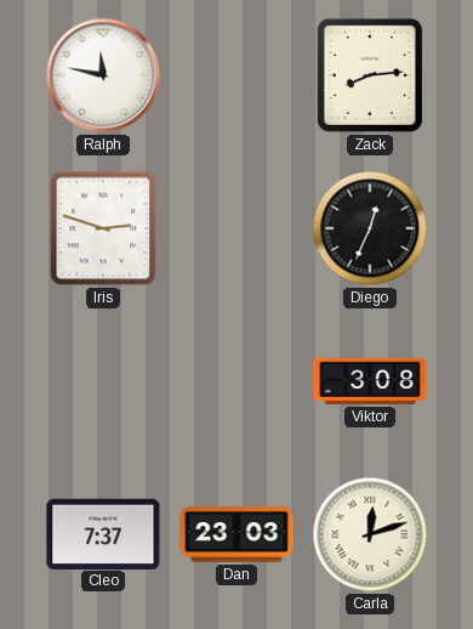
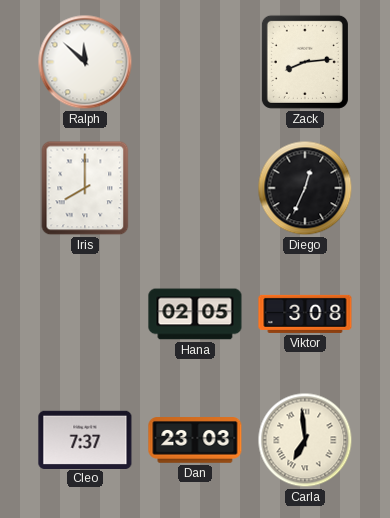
Ralph: 11:47 -> 11:52
Iris: 2:48 -> 8:00
Hana: none -> 02:05
Carla: 12:12 -> 6:59
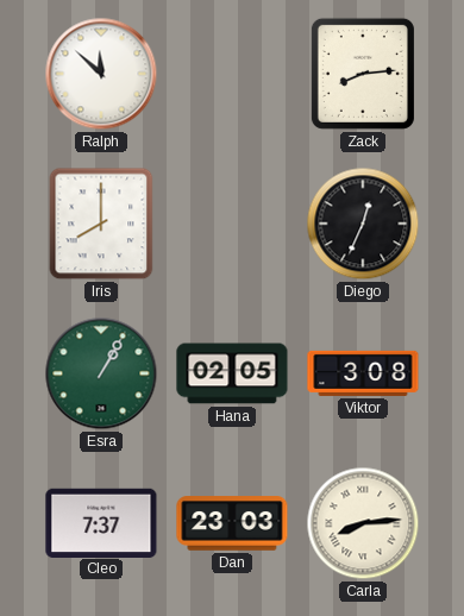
Esra: none -> 1:05
Carla: 6:59 -> 8:14
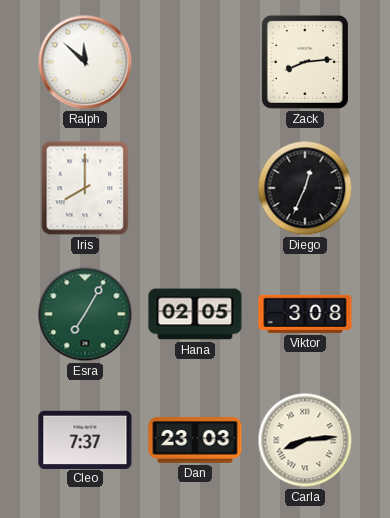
Esra: 1:05 -> 7:05
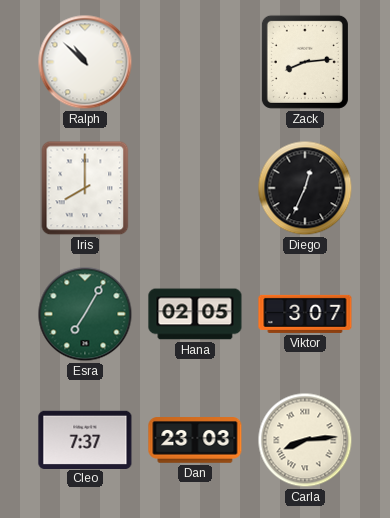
Ralph: 11:52 -> 10:52
Viktor: 3:08 -> 3:07
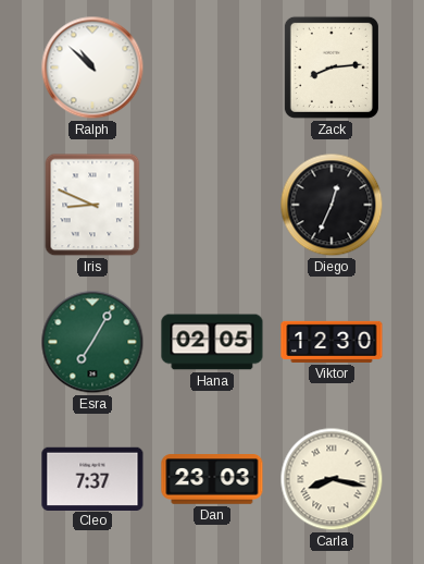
Iris: 8:00 -> 8:49
Viktor: 3:07 -> 12:30
Carla: 8:14 -> 8:17
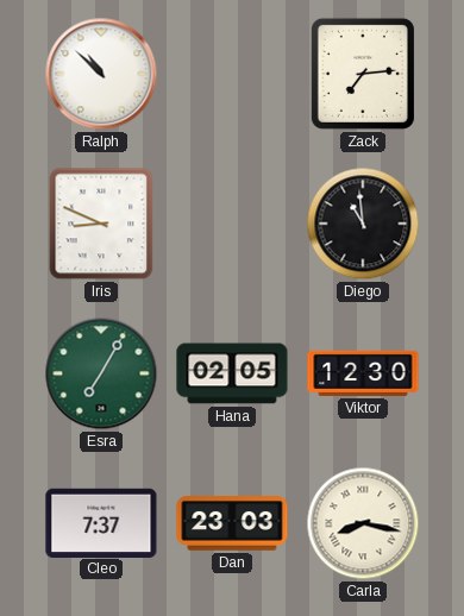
Zack: 8:14 -> 7:14
Diego: 12:34 -> 10:59
